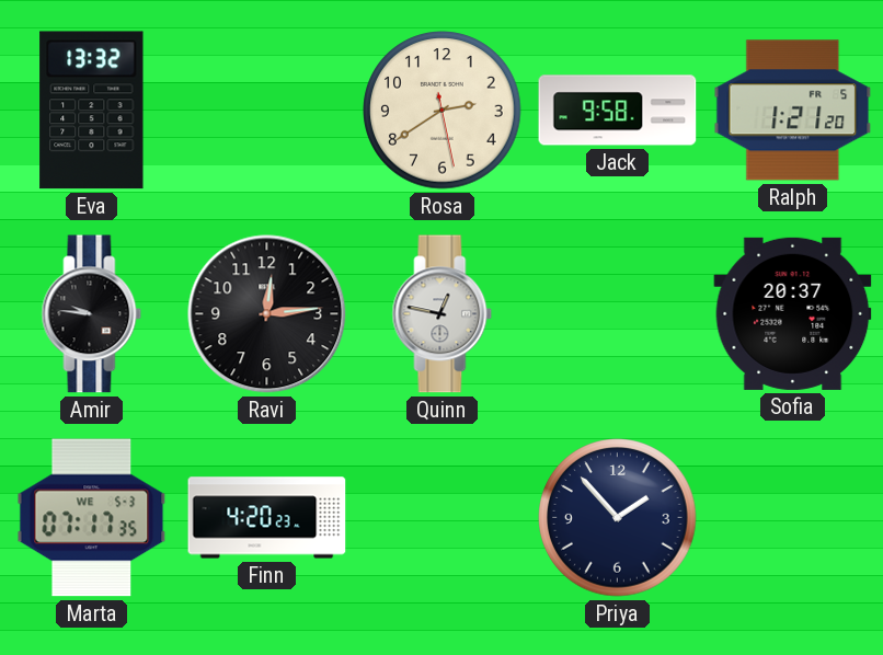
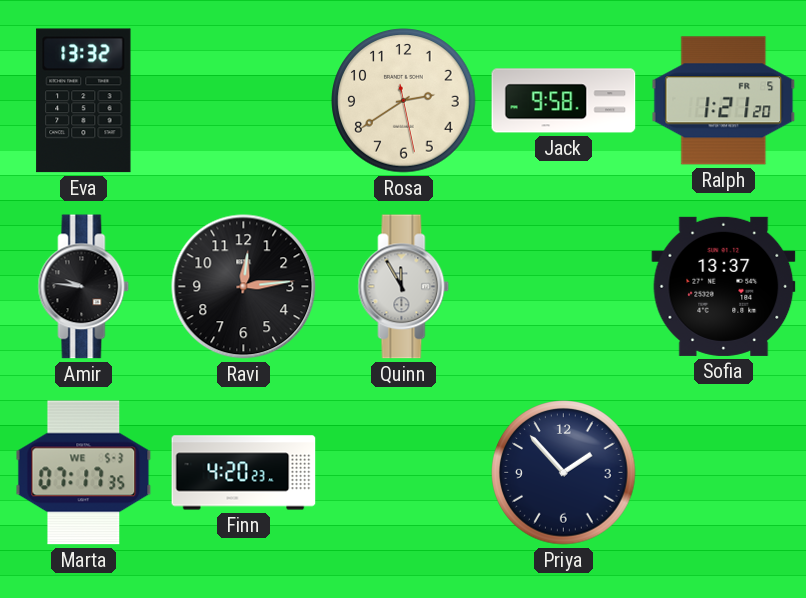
Quinn: 12:47 -> 11:55
Sofia: 20:37 -> 13:37
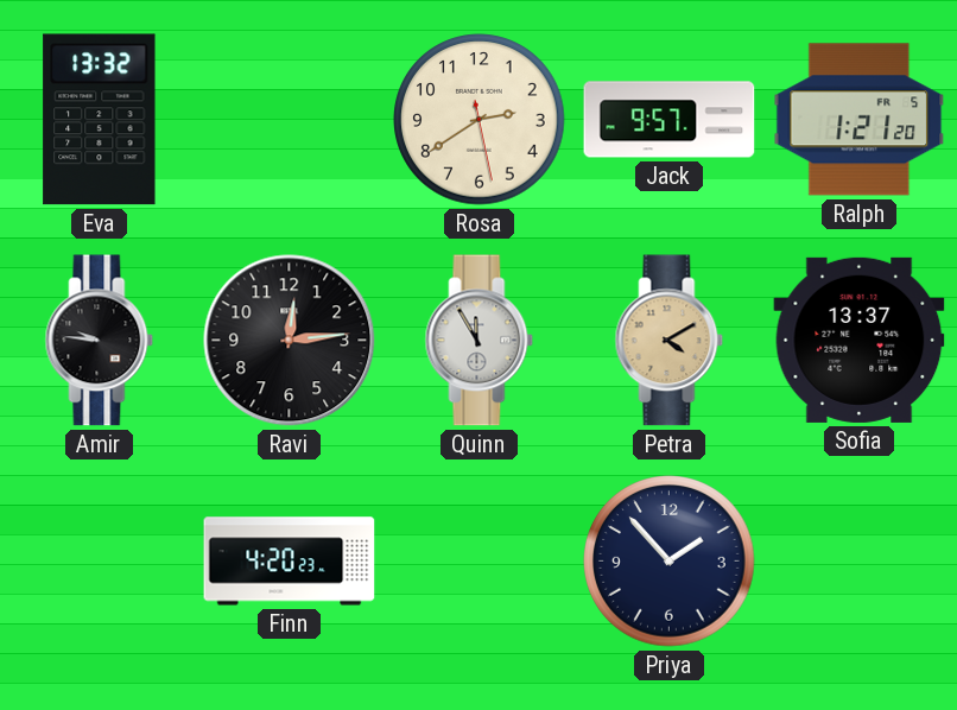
Jack: 9:58 -> 9:57
Petra: none -> 4:10
Marta: 07:17 -> none
